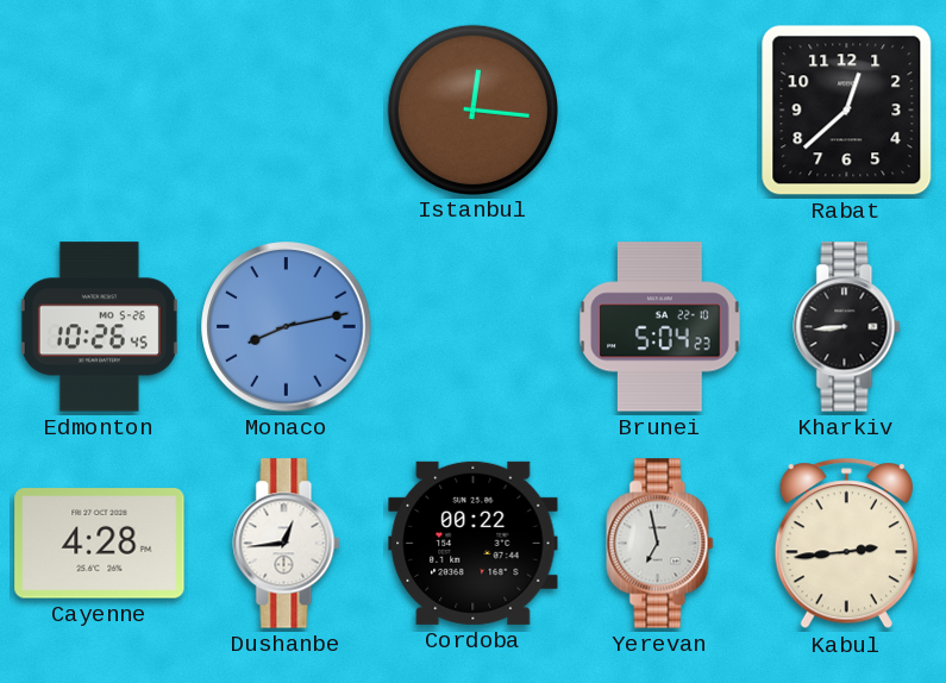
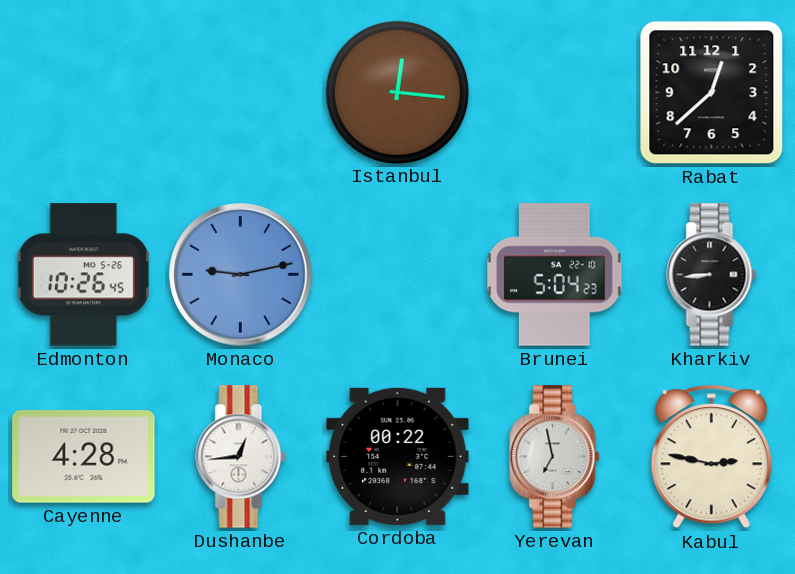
Monaco: 8:13 -> 9:13
Kabul: 2:44 -> 2:47
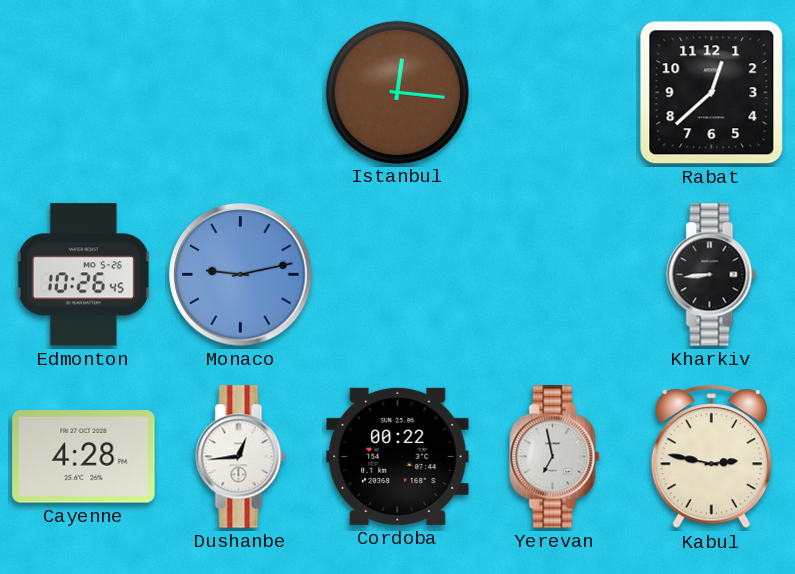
Brunei: 5:04 -> none
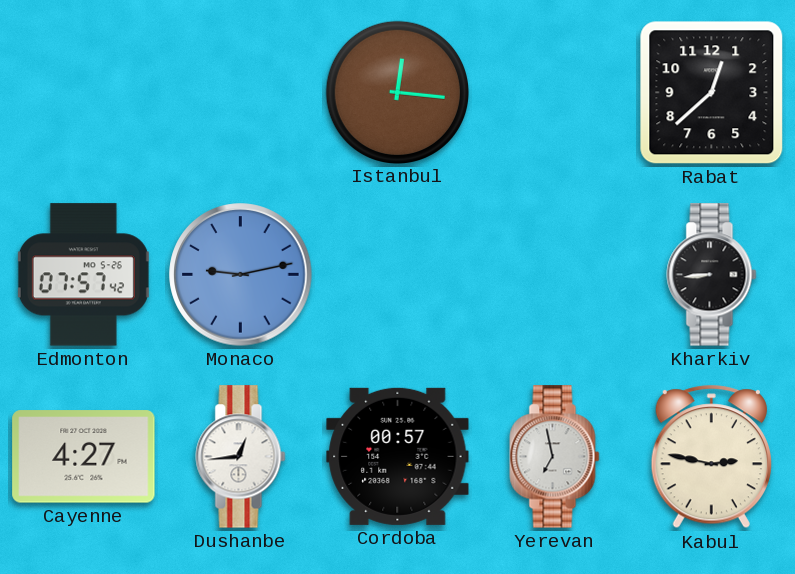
Edmonton: 10:26 -> 07:57
Cayenne: 4:28 -> 4:27
Cordoba: 00:22 -> 00:57
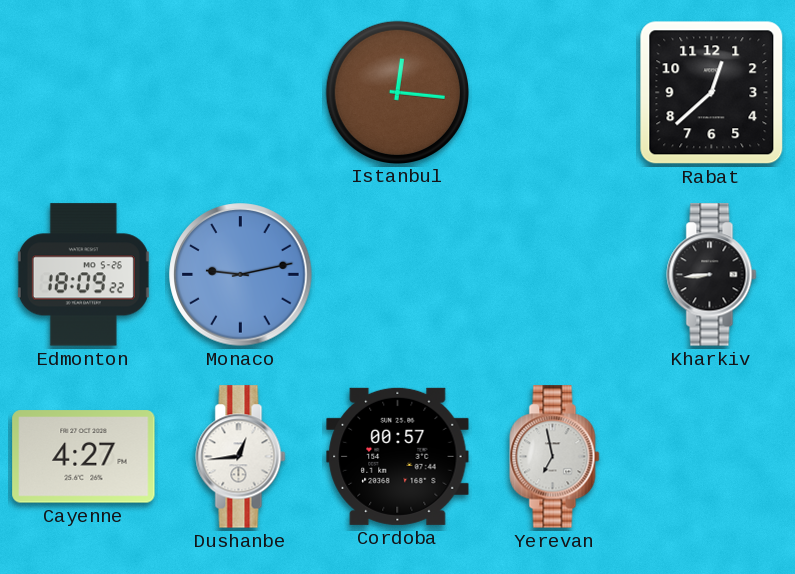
Edmonton: 07:57 -> 18:09
Kabul: 2:47 -> none
